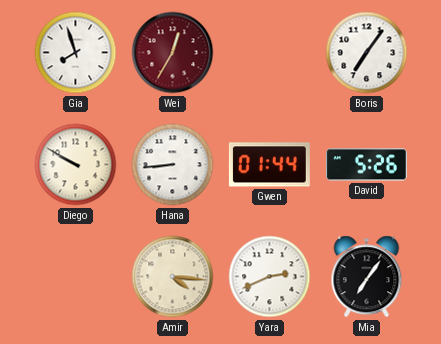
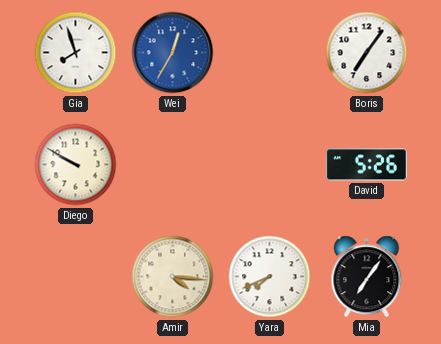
Wei dial: burgundy -> blue
Hana: 8:44 -> none
Gwen: 01:44 -> none
Yara: 2:41 -> 7:41
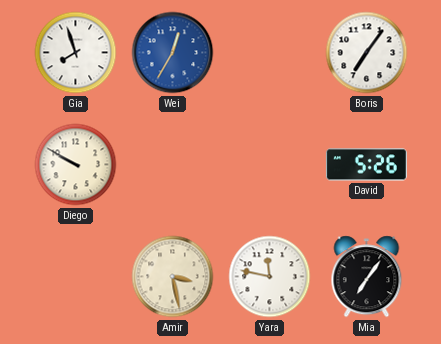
Amir: 4:16 -> 3:28
Yara: 7:41 -> 11:47
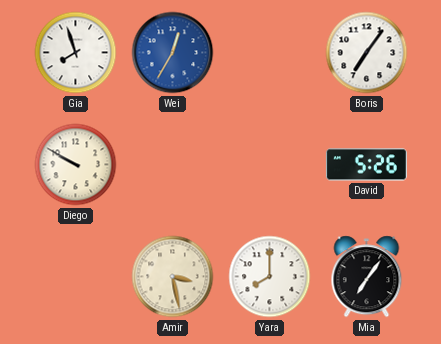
Yara: 11:47 -> 8:00
